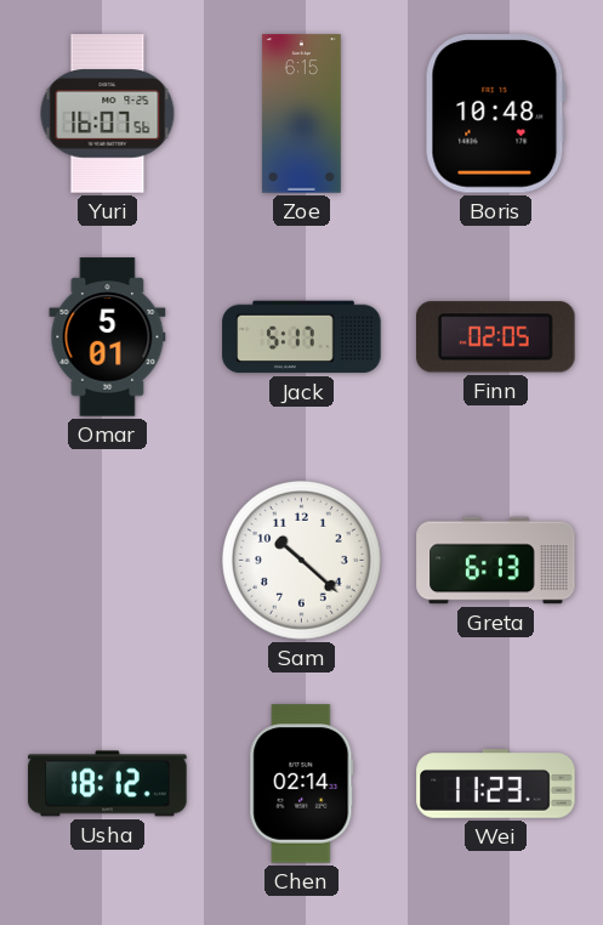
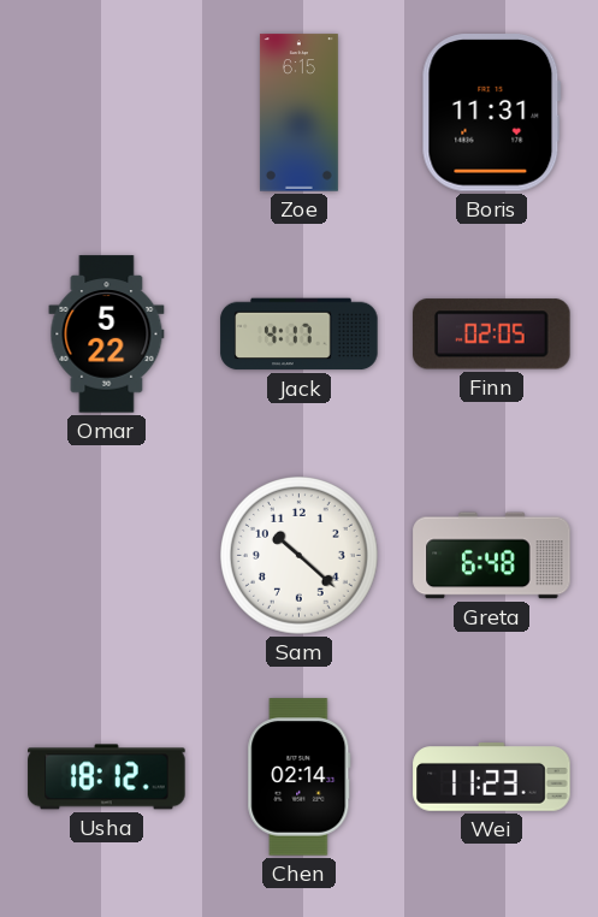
Yuri: 16:07 -> none
Boris: 10:48 -> 11:31
Omar: 5:01 -> 5:22
Jack: 5:17 -> 4:17
Greta: 6:13 -> 6:48
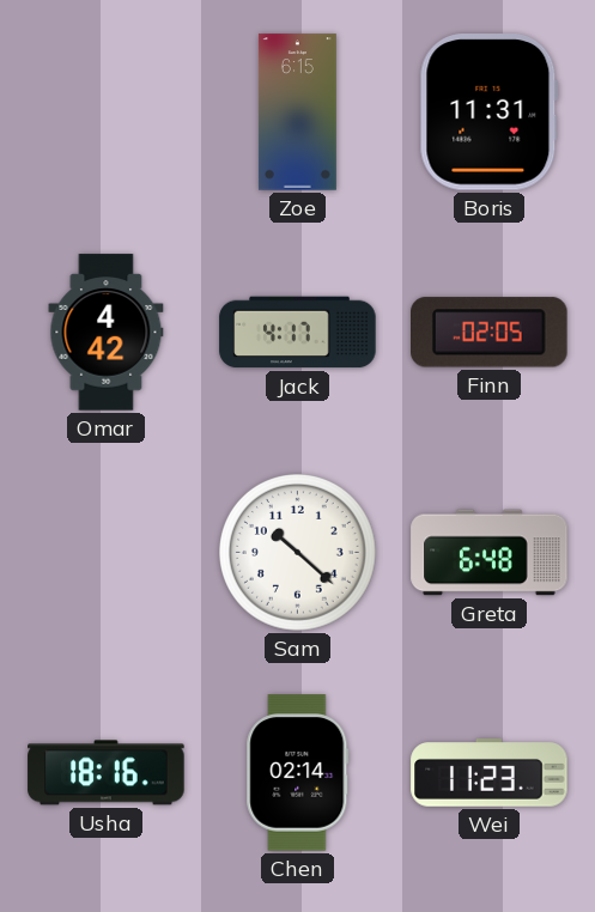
Omar: 5:22 -> 4:42
Usha: 18:12 -> 18:16
